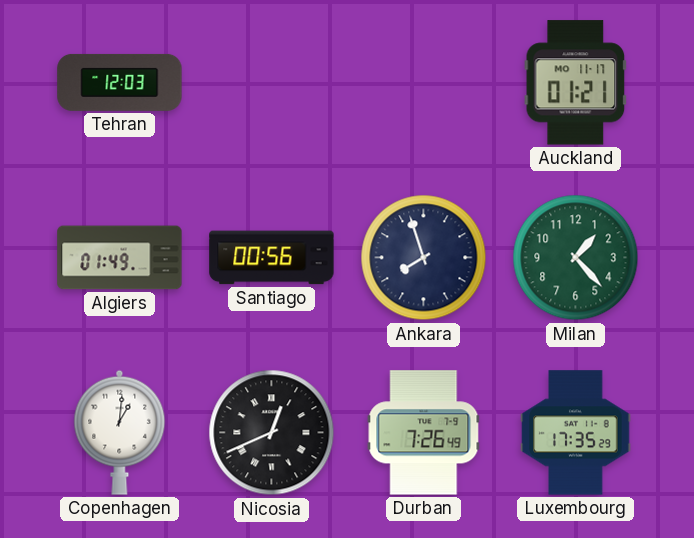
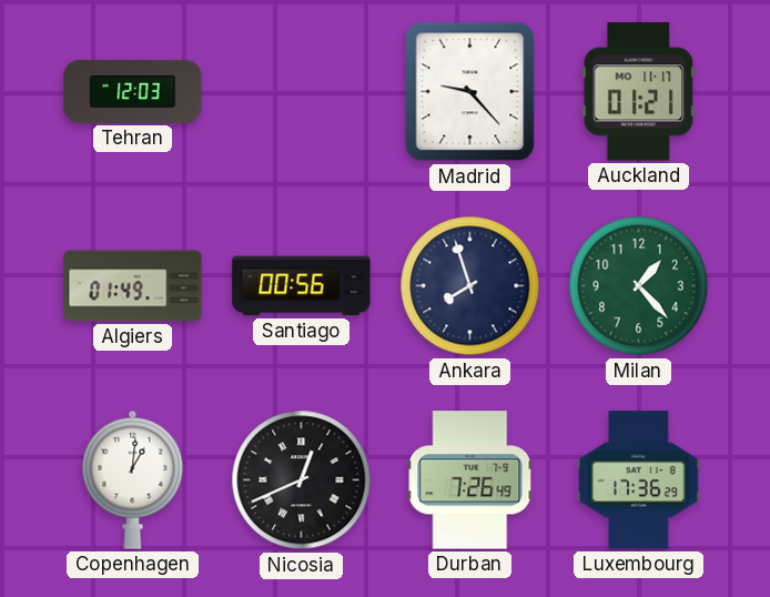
Madrid: none -> 9:23
Luxembourg: 17:35 -> 17:36
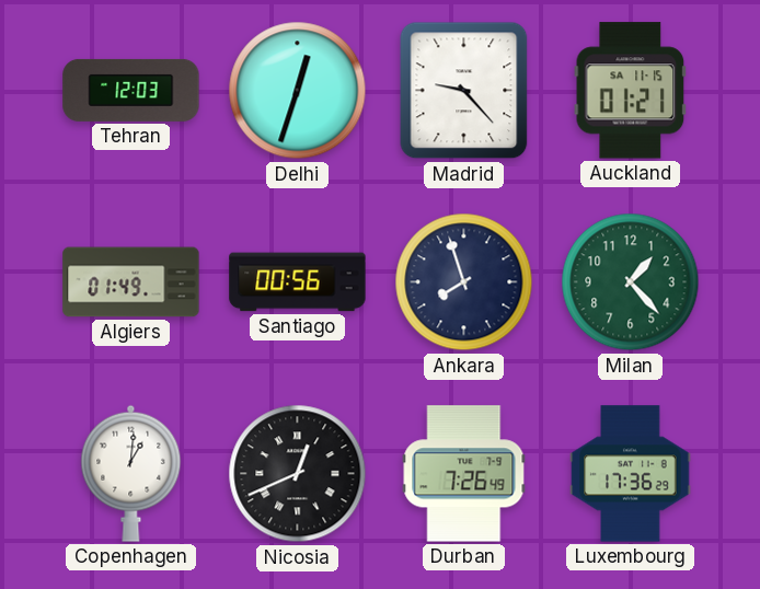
Delhi: none -> 12:33
Auckland date: MO 11-17 -> SA 11-15
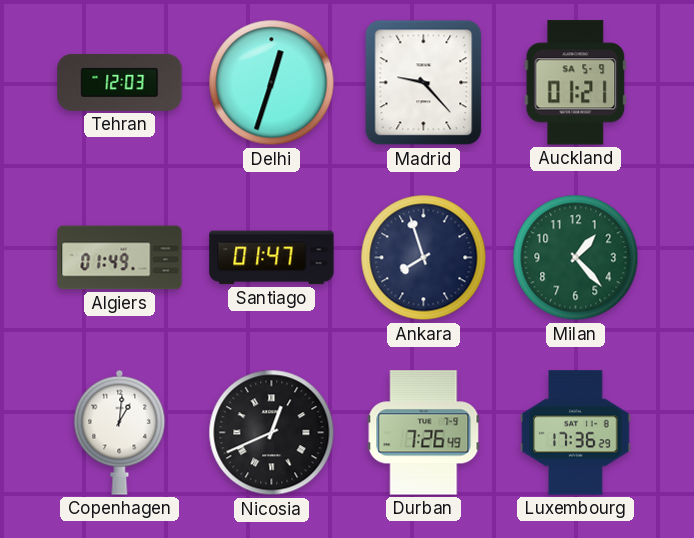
Auckland date: SA 11-15 -> SA 5-9
Santiago: 00:56 -> 01:47
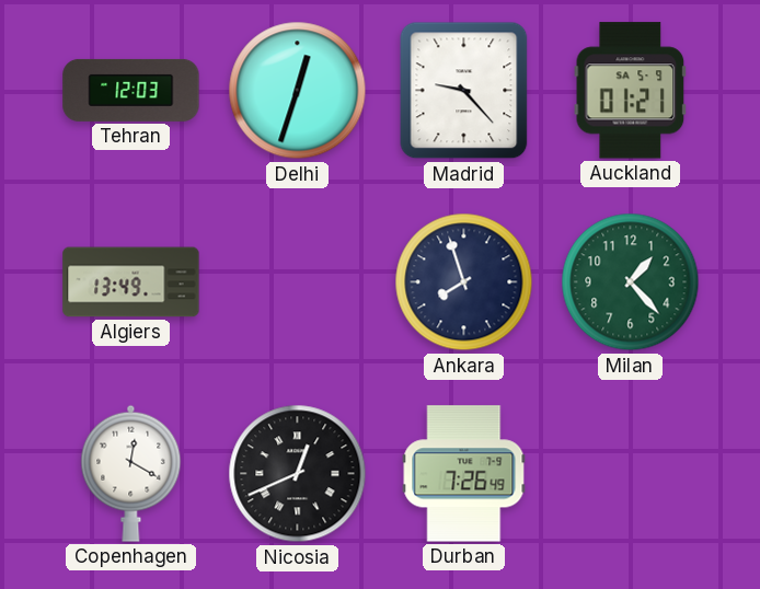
Algiers: 01:49 -> 13:49
Santiago: 01:47 -> none
Copenhagen: 1:01 -> 12:20
Luxembourg: 17:36 -> none
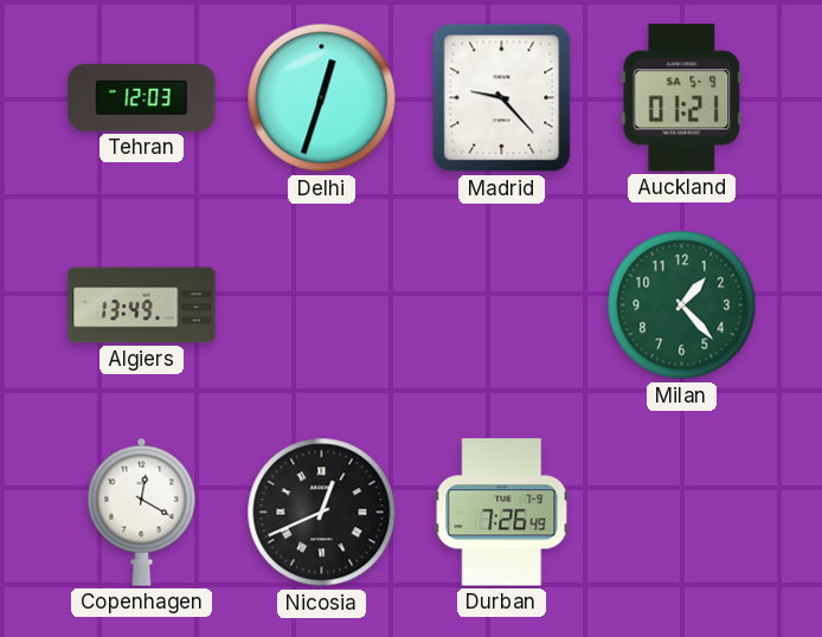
Ankara: 7:57 -> none
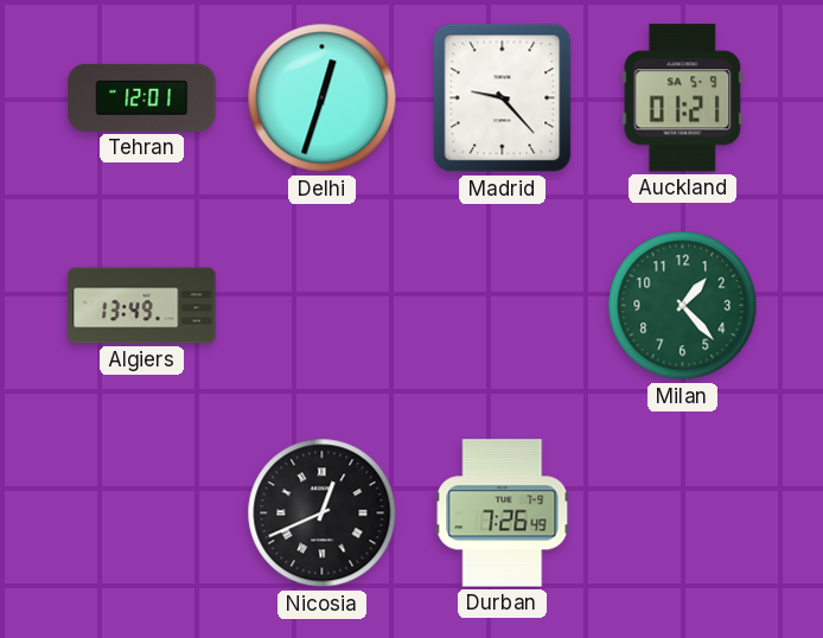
Tehran: 12:03 -> 12:01
Copenhagen: 12:20 -> none
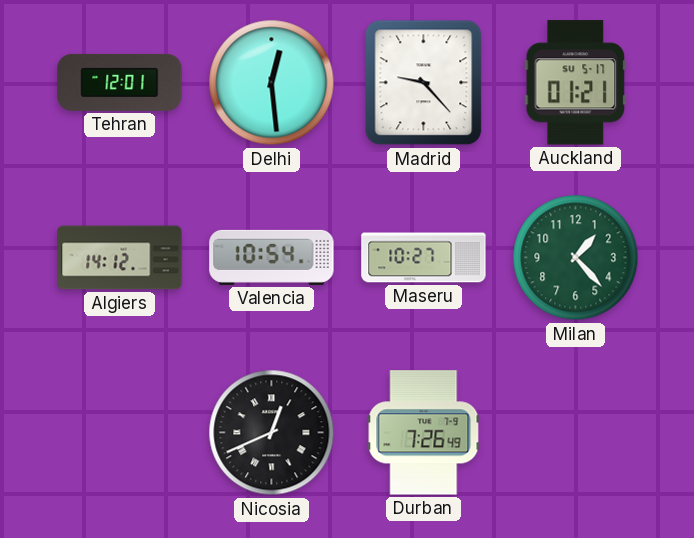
Delhi: 12:33 -> 12:29
Auckland date: SA 5-9 -> SU 5-17
Algiers: 13:49 -> 14:12
Valencia: none -> 10:54
Maseru: none -> 10:27
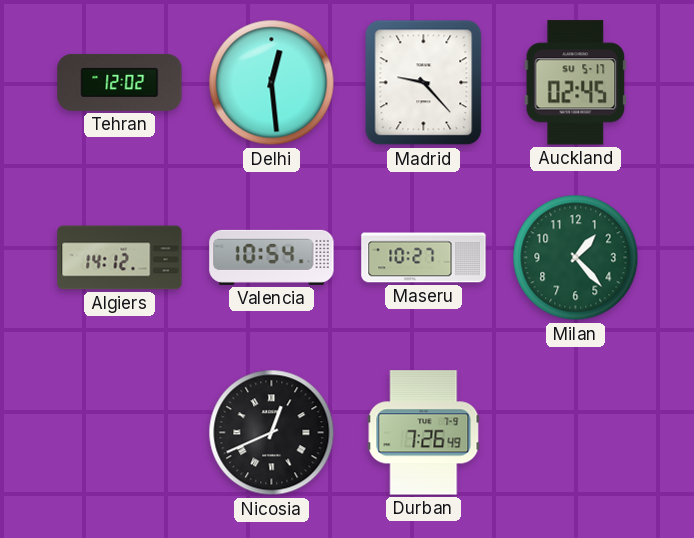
Tehran: 12:01 -> 12:02
Auckland: 01:21 -> 02:45
